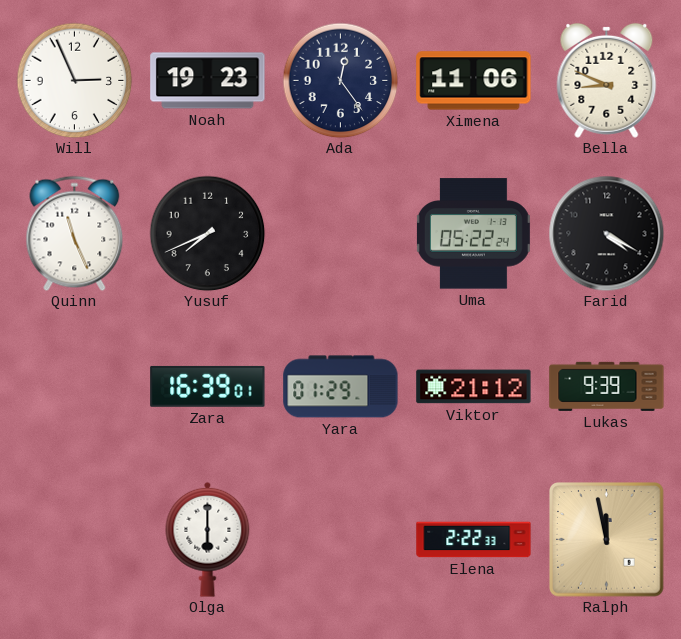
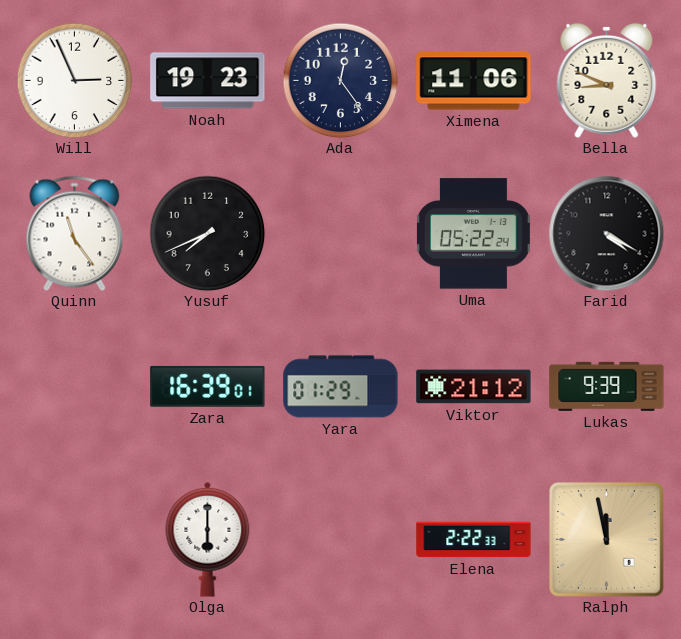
Quinn: 11:26 -> 11:24
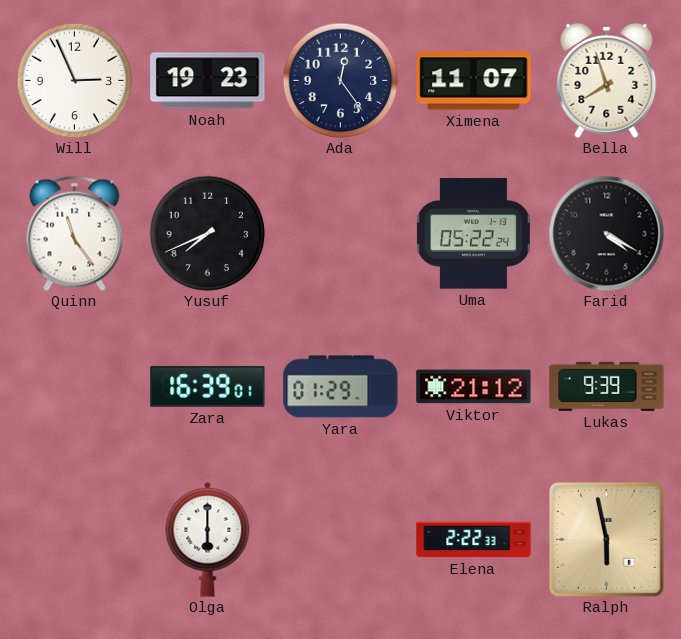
Ximena: 11:06 -> 11:07
Bella: 8:49 -> 7:57
Ralph: 11:58 -> 5:58
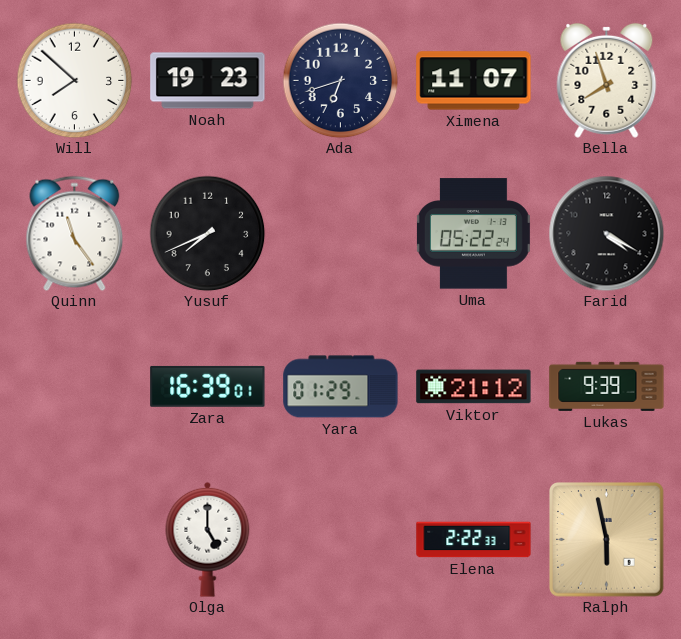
Will: 2:56 -> 7:52
Ada: 12:24 -> 6:42
Olga: 6:00 -> 5:00
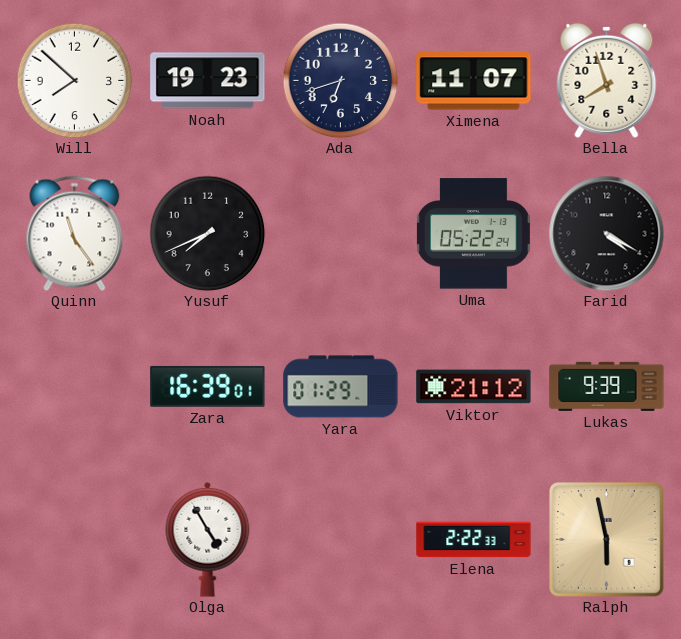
Olga: 5:00 -> 4:55
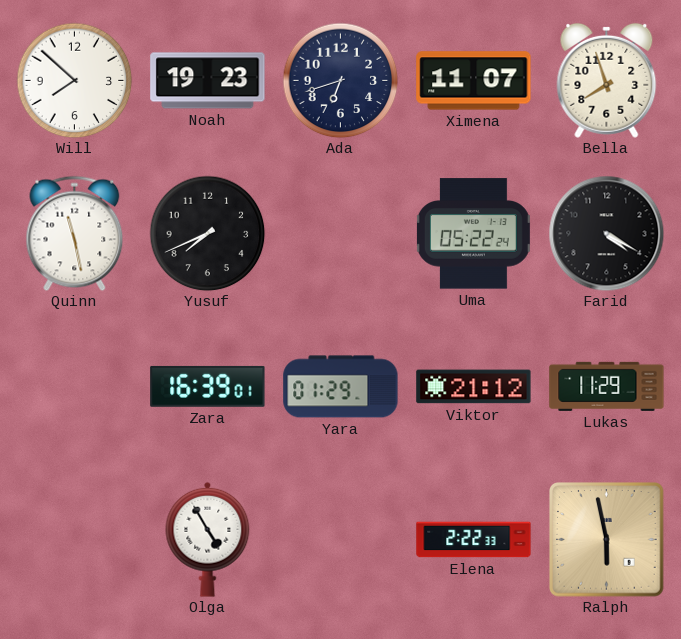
Quinn: 11:24 -> 11:28
Lukas: 9:39 -> 11:29
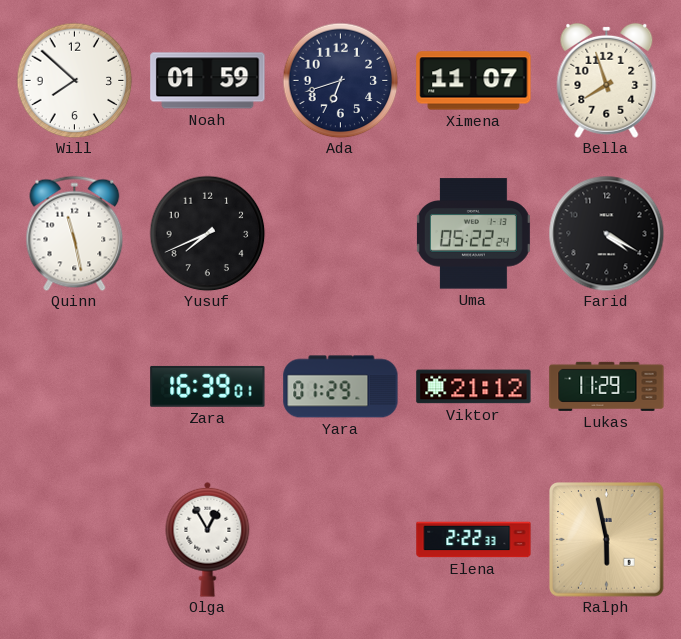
Noah: 19:23 -> 01:59
Olga: 4:55 -> 12:55
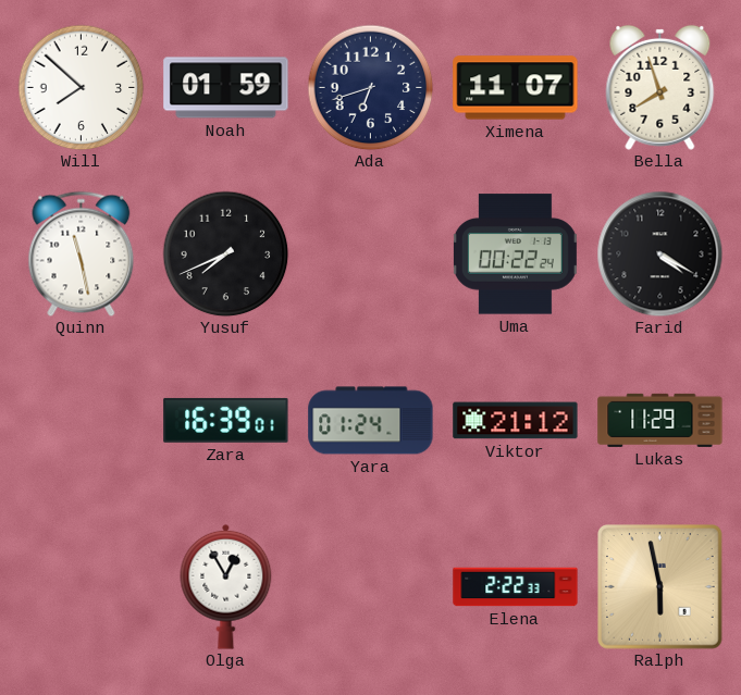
Uma: 05:22 -> 00:22
Yara: 01:29 -> 01:24
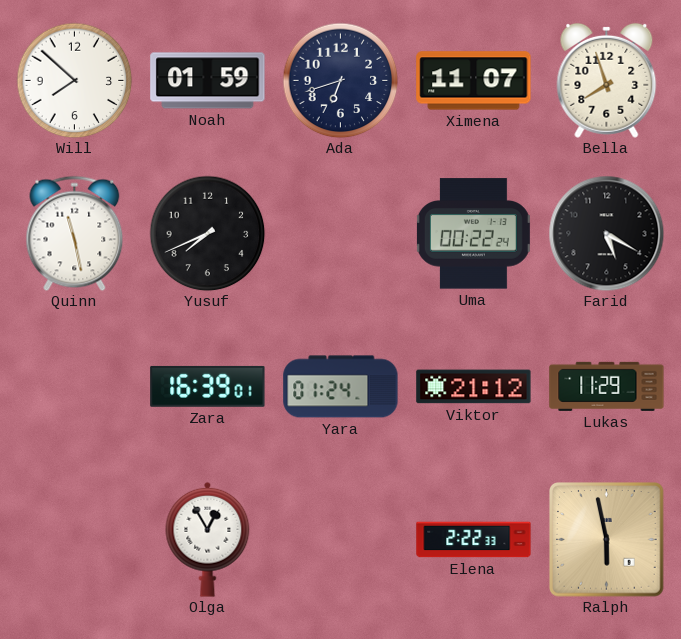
Farid: 4:20 -> 5:20
